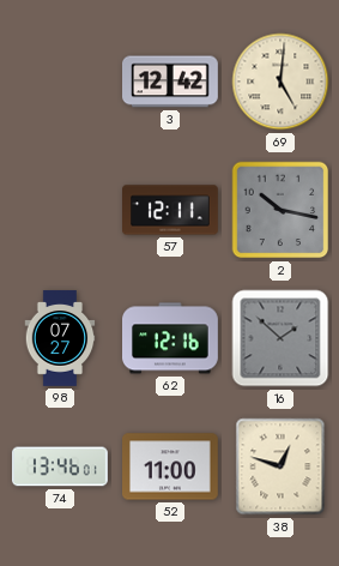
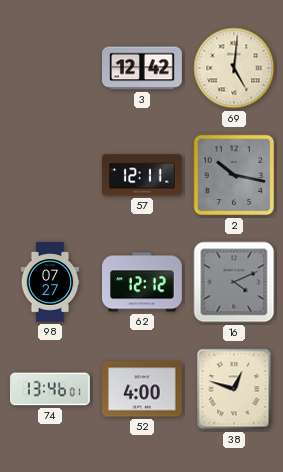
62: 12:16 -> 12:12
16: 1:52 -> 4:11
52: 11:00 -> 4:00
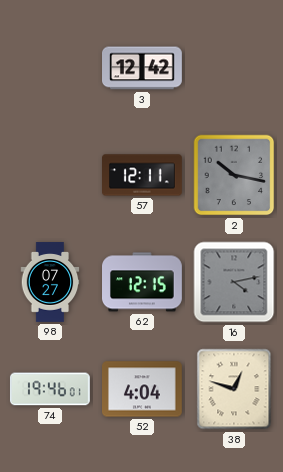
69: 5:01 -> none
62: 12:12 -> 12:15
16: 4:11 -> 4:13
74: 13:46 -> 19:46
52: 4:00 -> 4:04
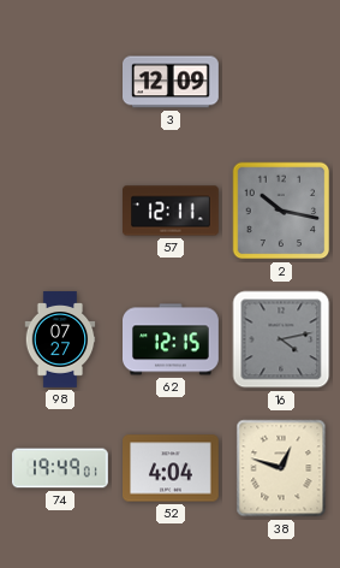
3: 12:42 -> 12:09
74: 19:46 -> 19:49
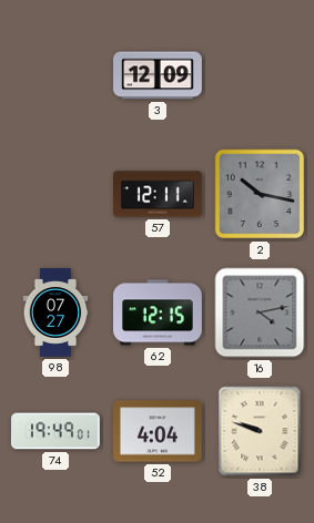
38: 12:48 -> 9:48
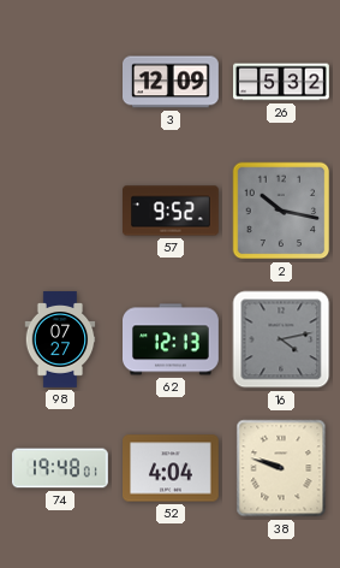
26: none -> 5:32
57: 12:11 -> 9:52
62: 12:15 -> 12:13
74: 19:49 -> 19:48
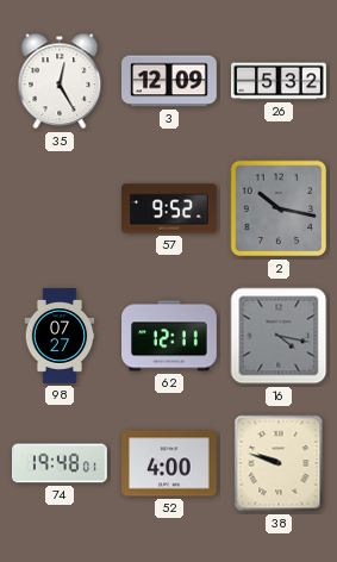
35: none -> 12:25
62: 12:13 -> 12:11
16: 4:13 -> 4:17
52: 4:04 -> 4:00
